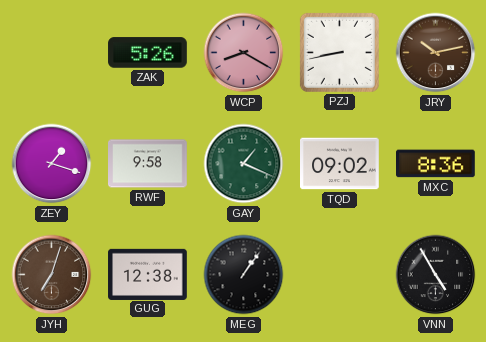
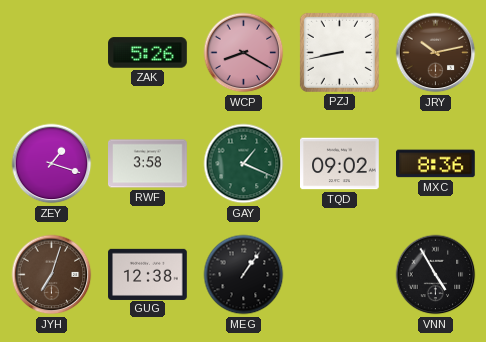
RWF: 9:58 -> 3:58
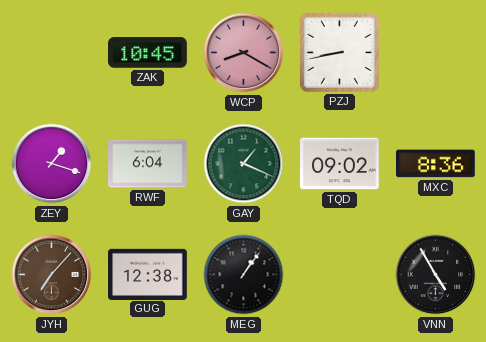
ZAK: 5:26 -> 10:45
JRY: 10:13 -> none
RWF: 3:58 -> 6:04
JYH: 7:03 -> 7:07
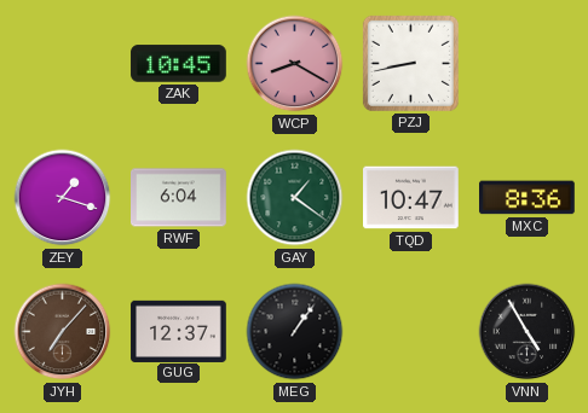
GAY: 1:19 -> 1:21
TQD: 09:02 -> 10:47
GUG: 12:38 -> 12:37
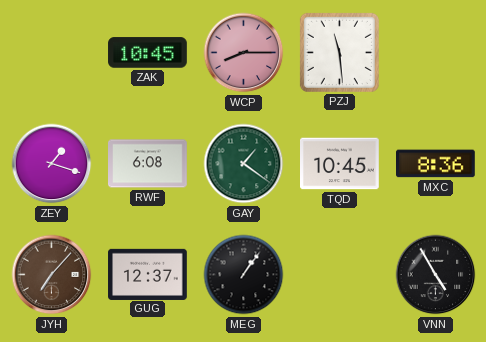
WCP: 8:20 -> 8:15
PZJ: 8:43 -> 11:29
RWF: 6:04 -> 6:08
TQD: 10:47 -> 10:45
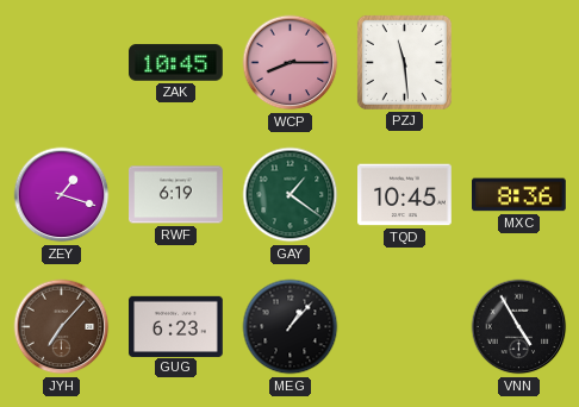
RWF: 6:08 -> 6:19
GUG: 12:37 -> 6:23
MEG: 1:06 -> 1:07
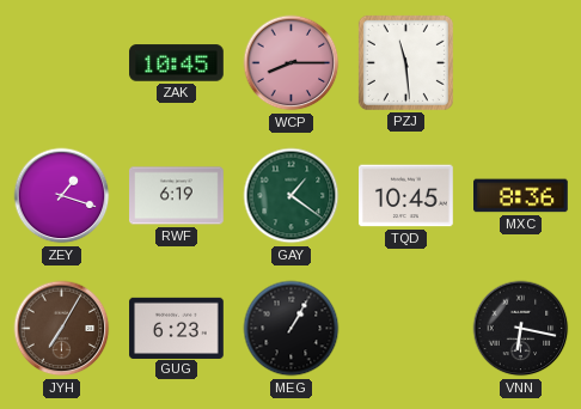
JYH: 7:07 -> 7:05
MEG: 1:07 -> 1:05
VNN: 4:55 -> 6:17
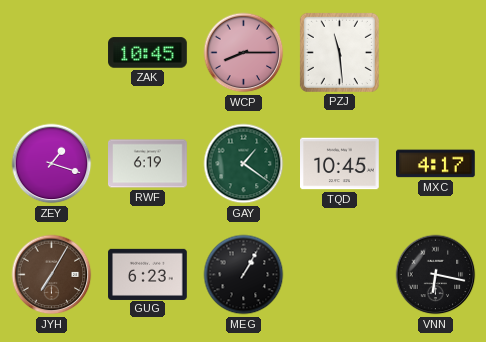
MXC: 8:36 -> 4:17
